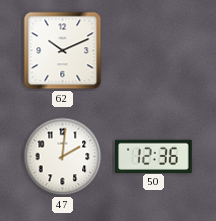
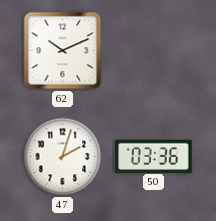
47: 2:01 -> 2:03
50: 12:36 -> 03:36
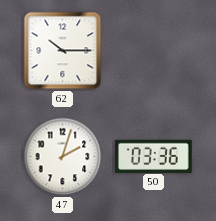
62: 10:11 -> 10:15
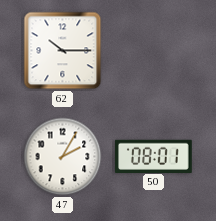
47: 2:03 -> 2:05
50: 03:36 -> 08:01
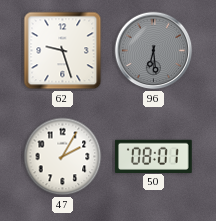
62: 10:15 -> 9:27
96: none -> 6:29
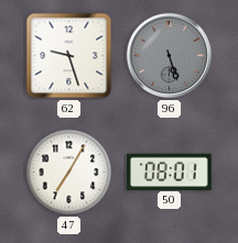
96: 6:29 -> 5:27
47: 2:05 -> 7:05
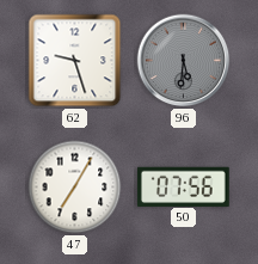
96: 5:27 -> 5:31
50: 08:01 -> 07:56
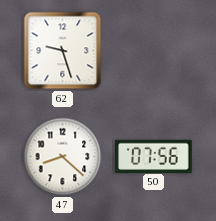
96: 5:31 -> none
47: 7:05 -> 8:22
